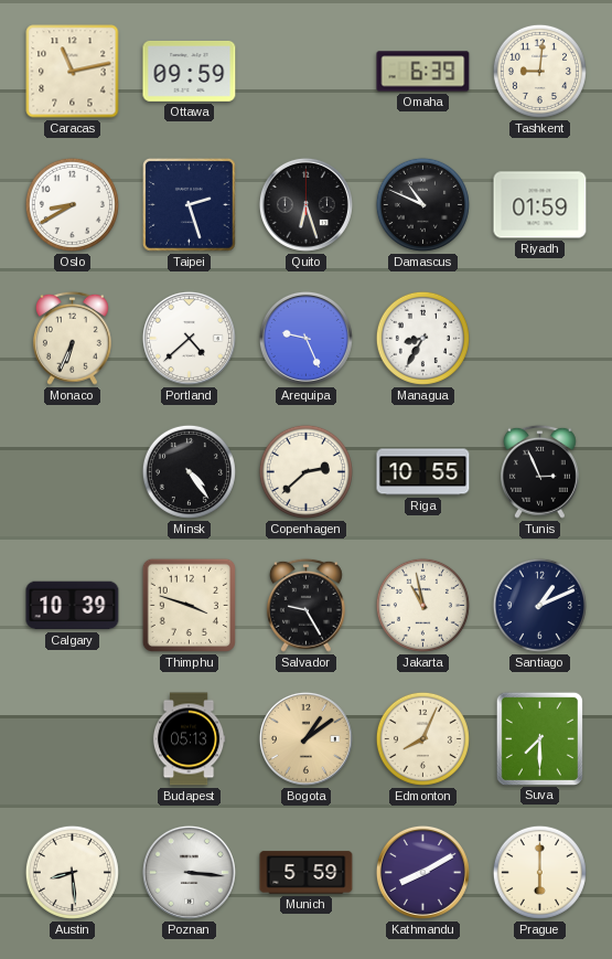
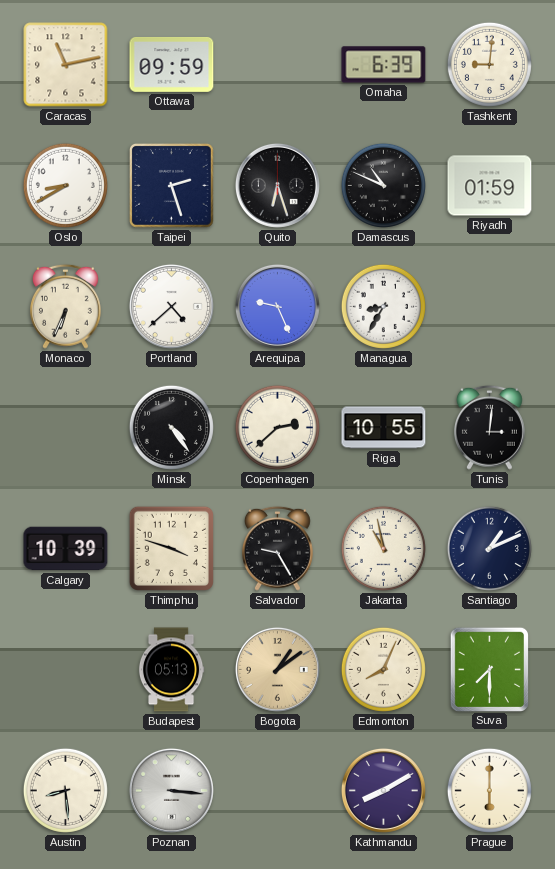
Tunis: 2:56 -> 3:01
Munich: 5:59 -> none
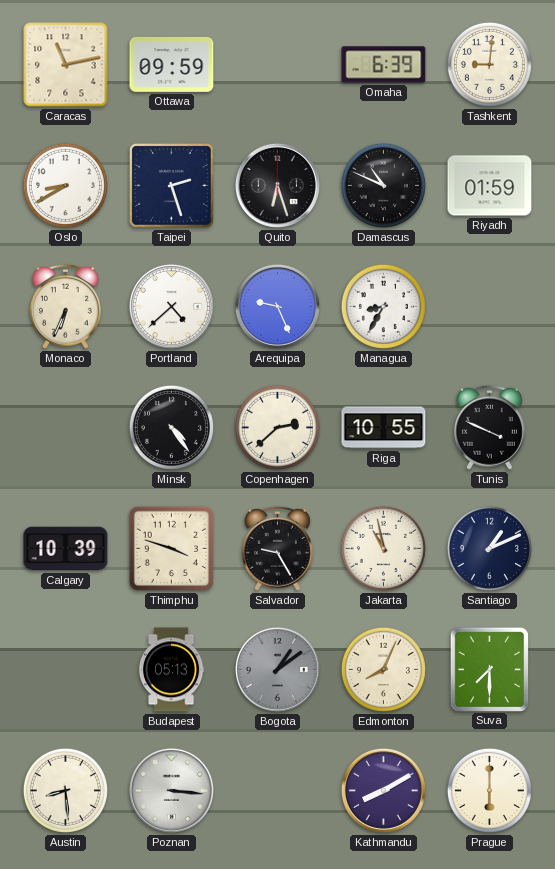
Tunis: 3:01 -> 3:49
Bogota dial: champagne -> grey
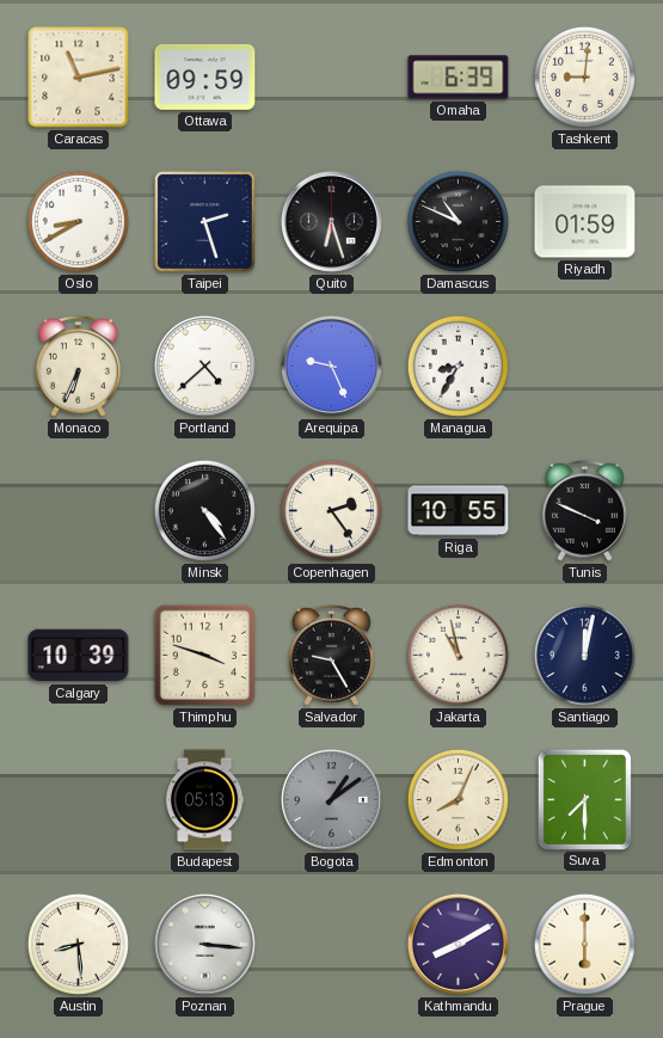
Copenhagen: 2:38 -> 2:24
Santiago: 1:11 -> 12:02
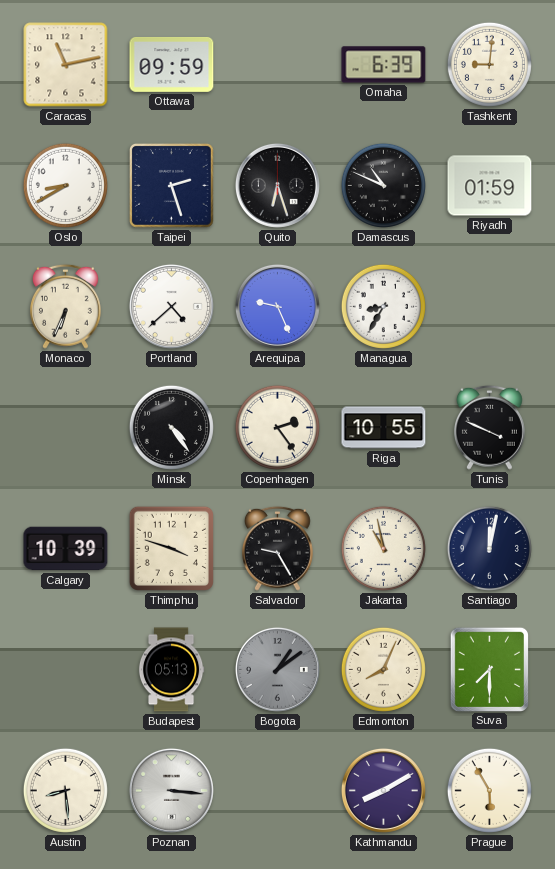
Prague: 6:00 -> 5:55
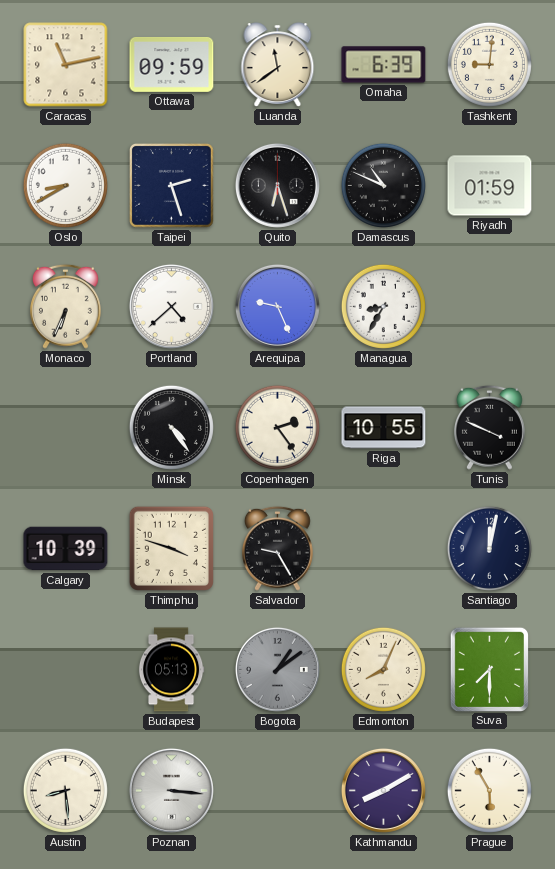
Luanda: none -> 11:39
Jakarta: 10:58 -> none
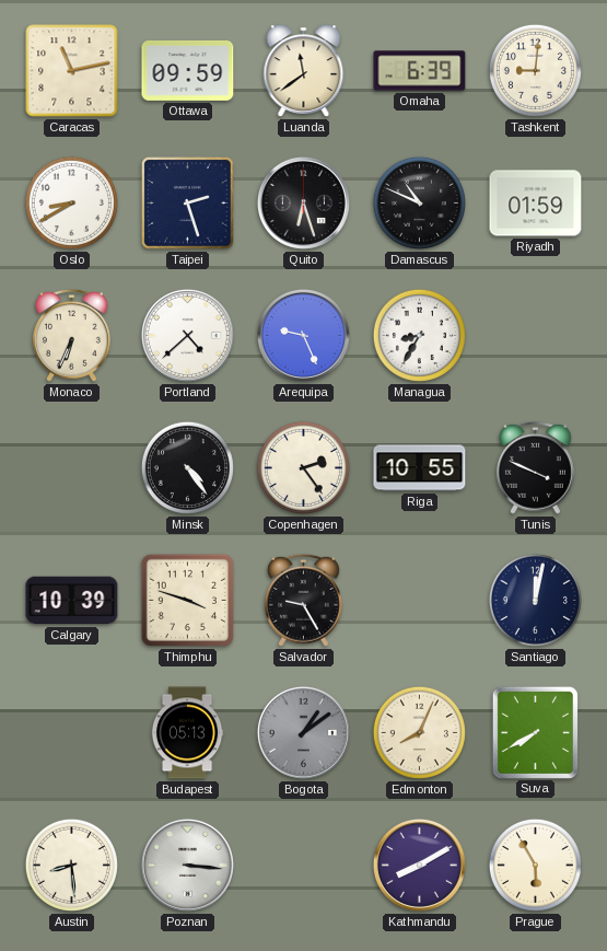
Suva: 7:30 -> 7:40
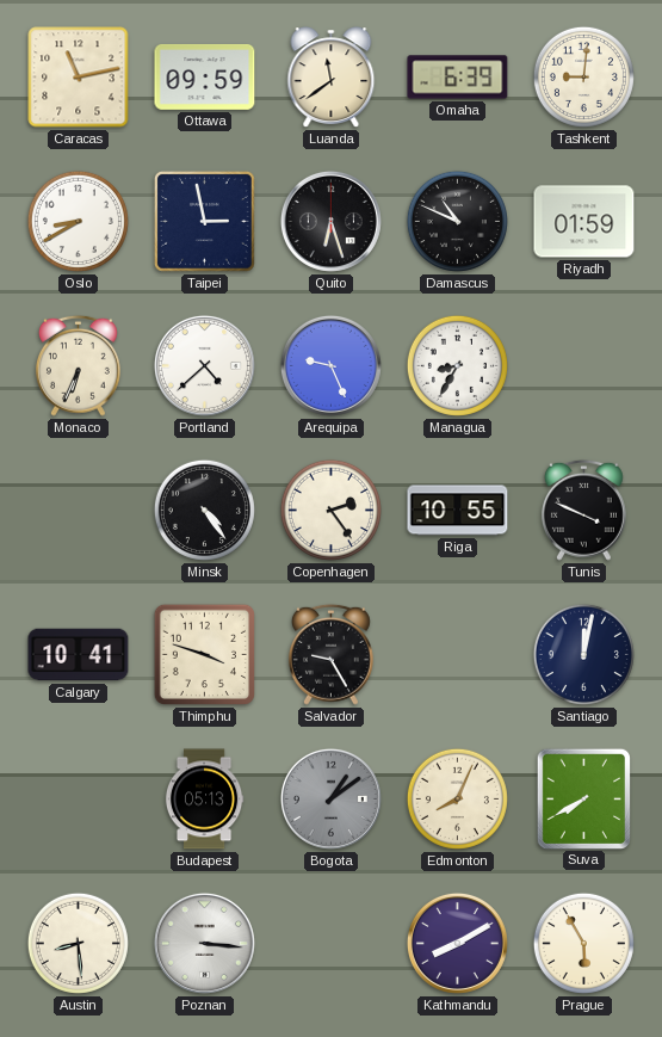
Taipei: 2:27 -> 2:58
Calgary: 10:39 -> 10:41
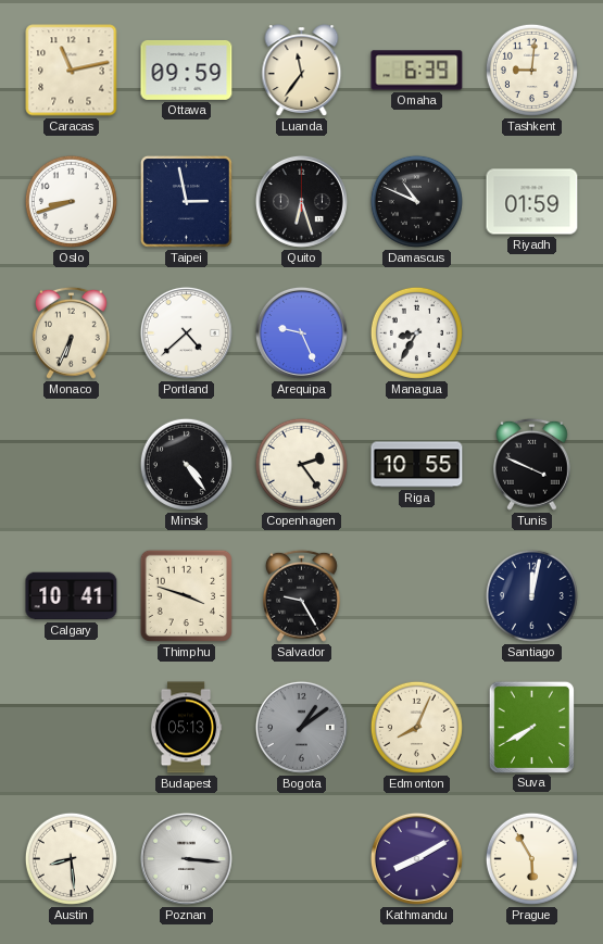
Luanda: 11:39 -> 11:36
Oslo: 8:40 -> 8:42
